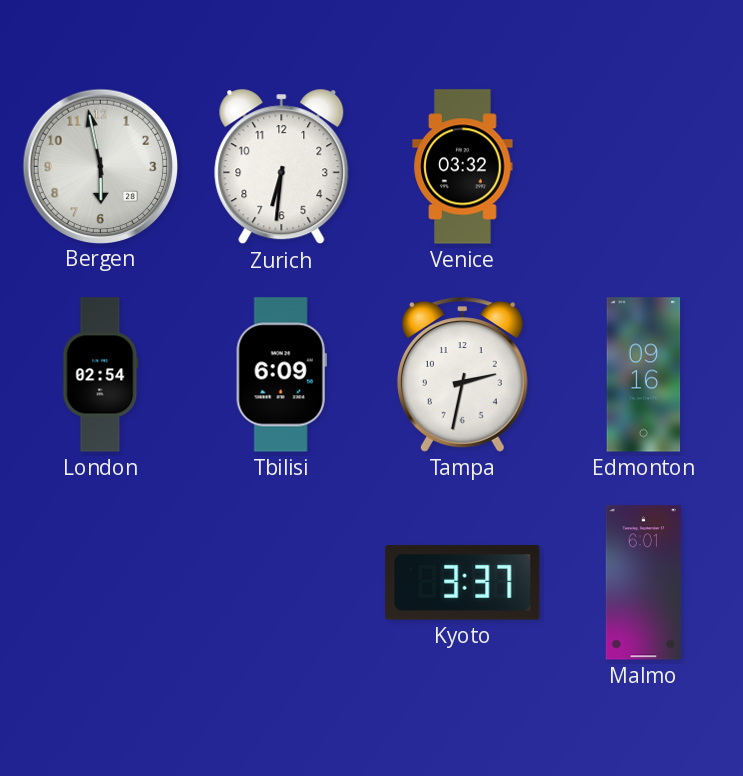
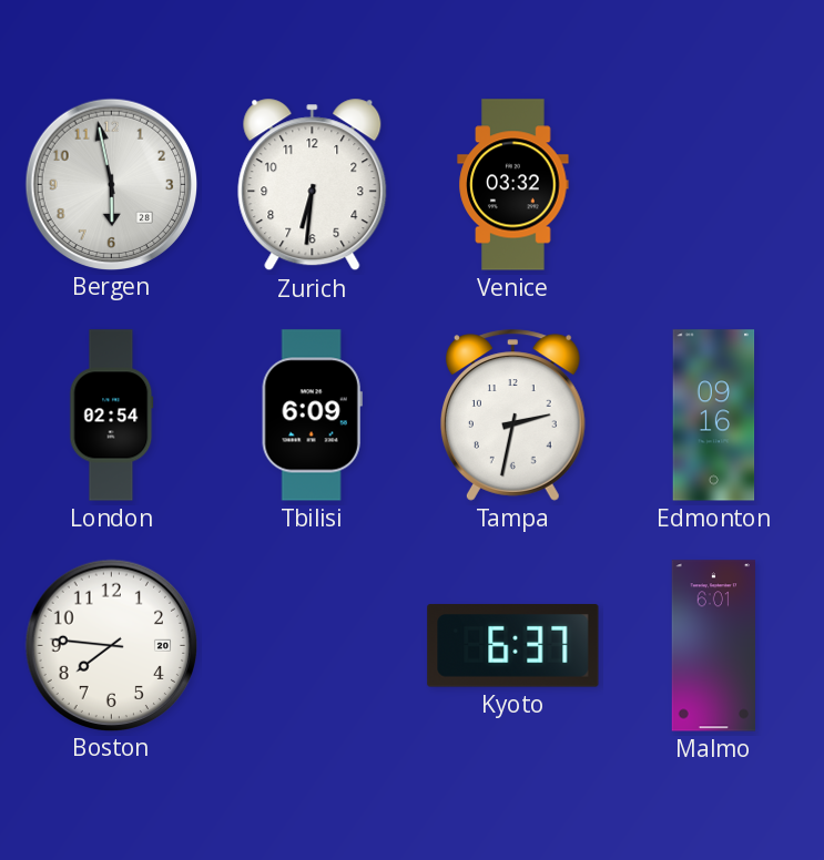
Boston: none -> 7:46
Kyoto: 3:37 -> 6:37
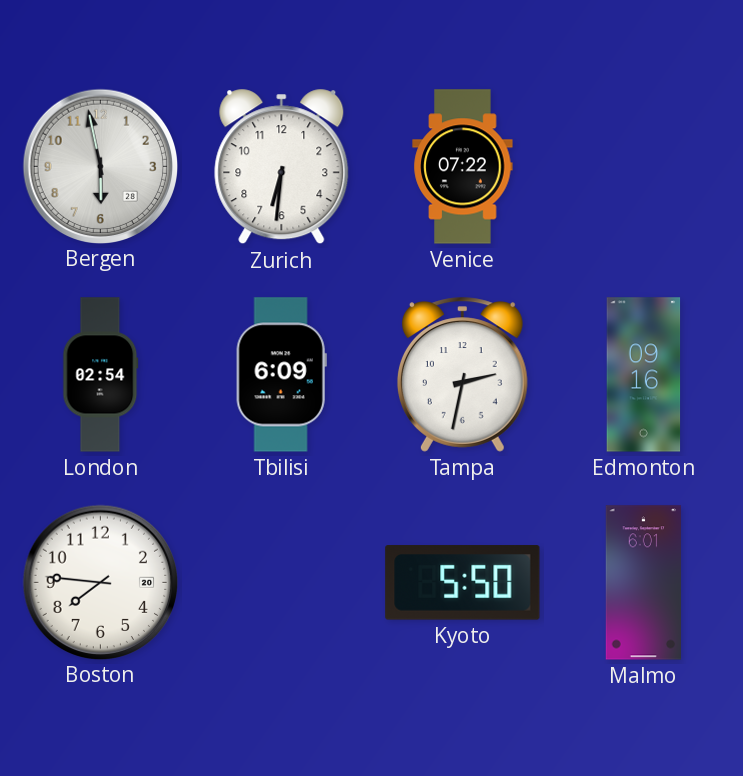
Venice: 03:32 -> 07:22
Kyoto: 6:37 -> 5:50
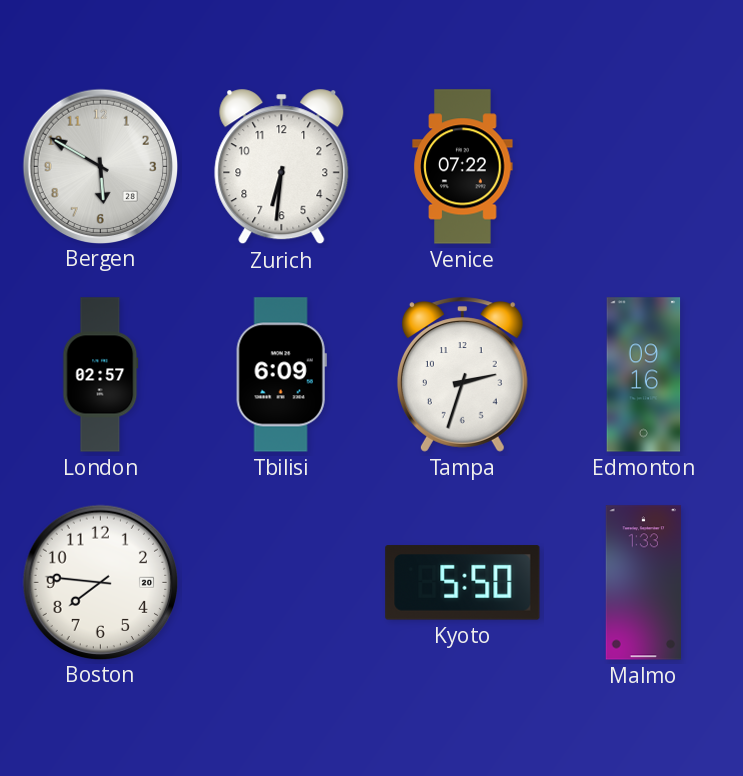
Bergen: 5:58 -> 5:50
London: 02:54 -> 02:57
Tampa: 2:32 -> 2:33
Malmo: 6:01 -> 1:33
